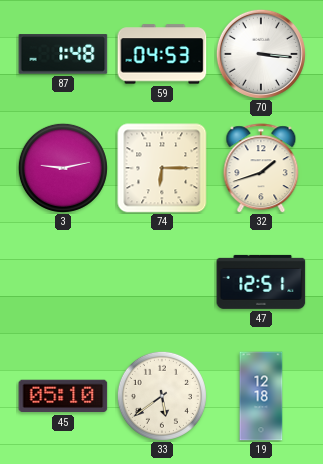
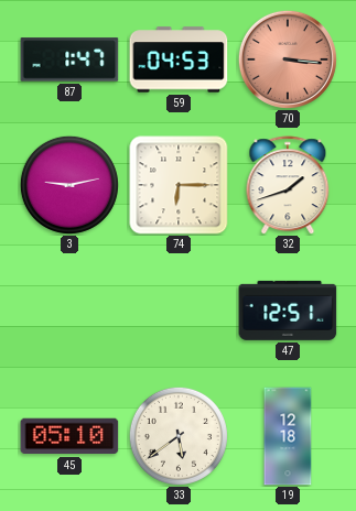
87: 1:48 -> 1:47
70 dial: white -> salmon
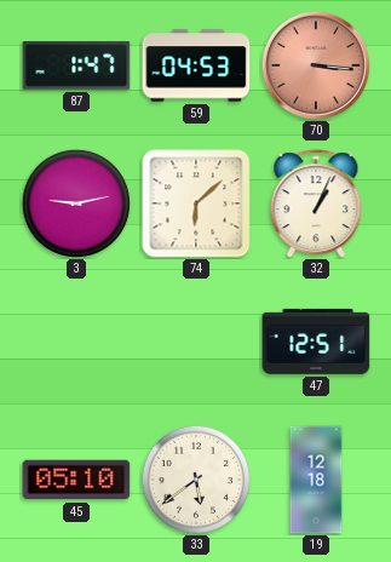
74: 6:15 -> 6:08
32: 1:42 -> 1:04
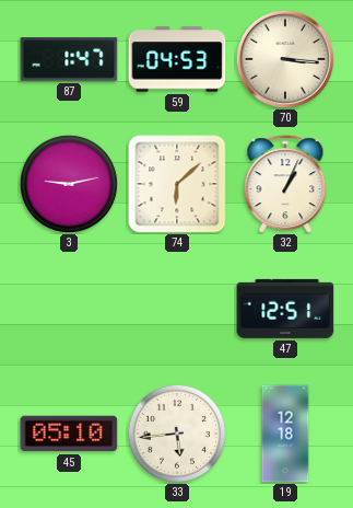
70 dial: salmon -> cream
33: 5:39 -> 5:44
